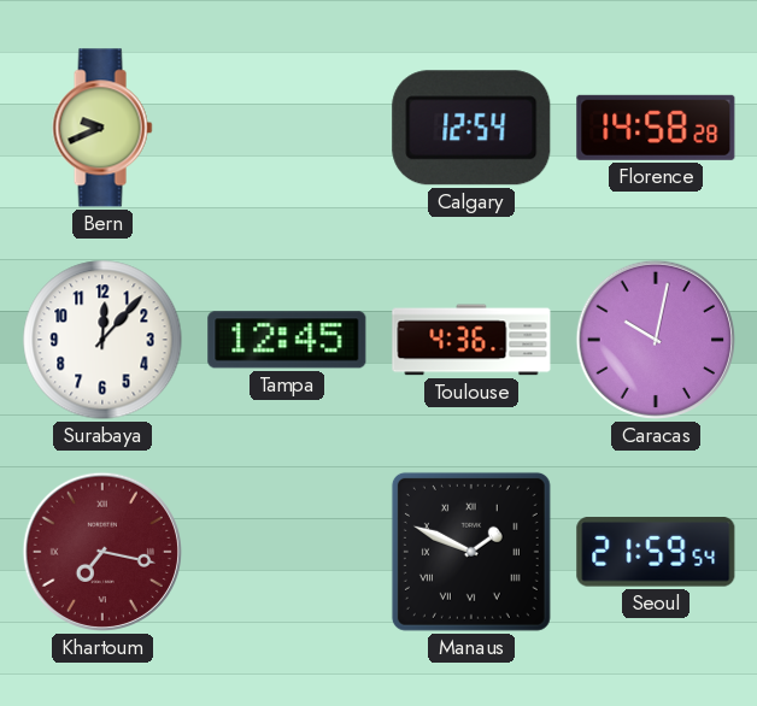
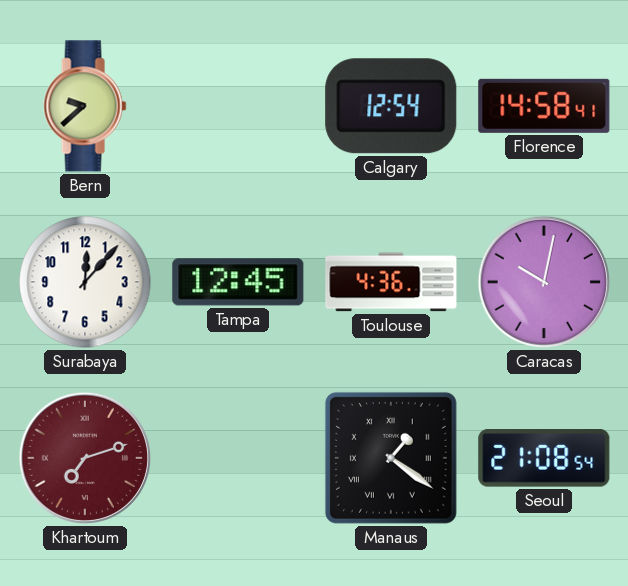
Bern: 9:41 -> 9:38
Florence: 14:58:28 -> 14:58:41
Khartoum: 7:17 -> 7:12
Manaus: 1:49 -> 1:21
Seoul: 21:59 -> 21:08
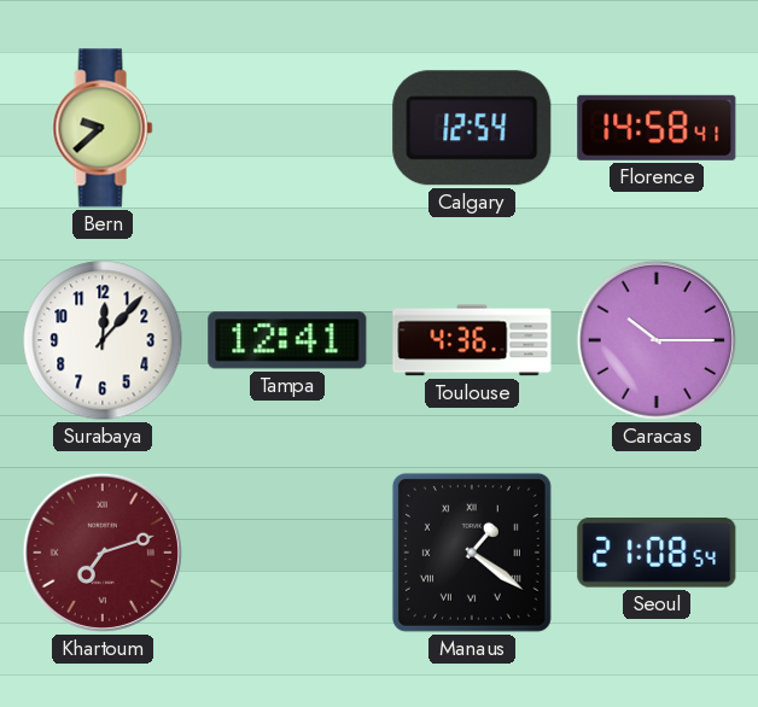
Tampa: 12:45 -> 12:41
Caracas: 10:02 -> 10:15
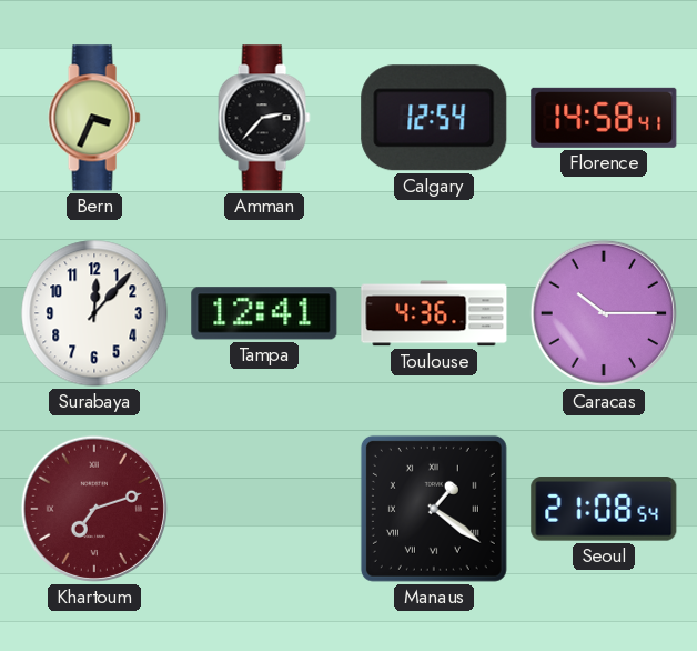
Bern: 9:38 -> 3:34
Amman: none -> 2:37
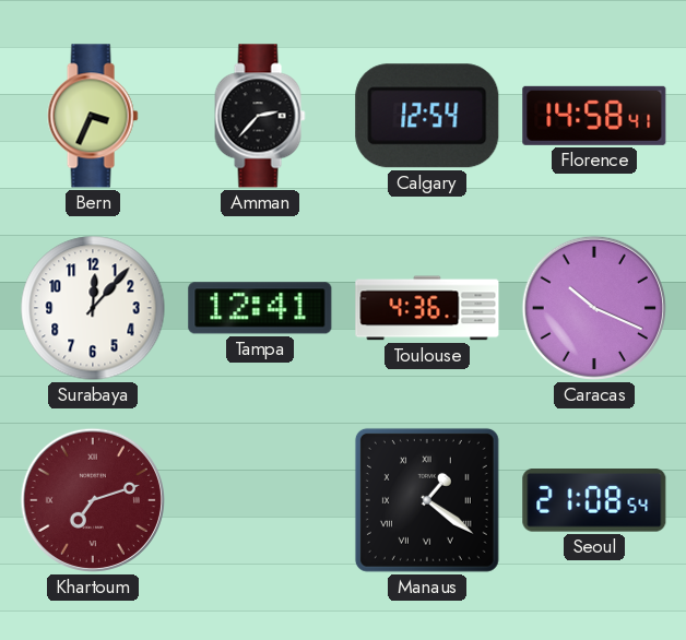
Caracas: 10:15 -> 10:19
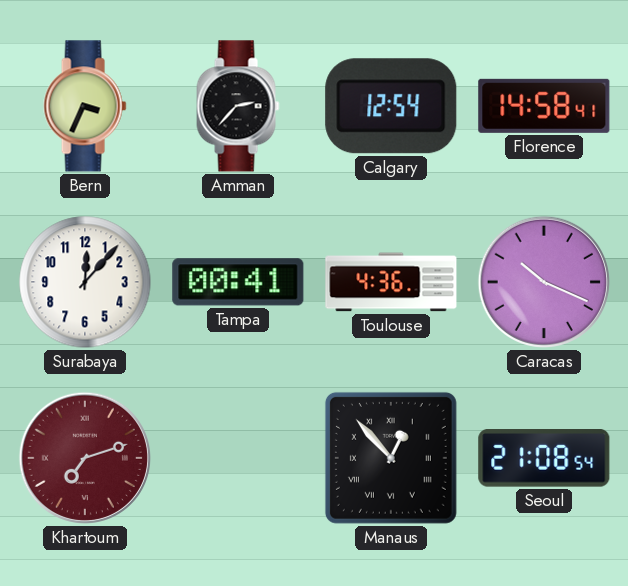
Tampa: 12:41 -> 00:41
Manaus: 1:21 -> 12:53
